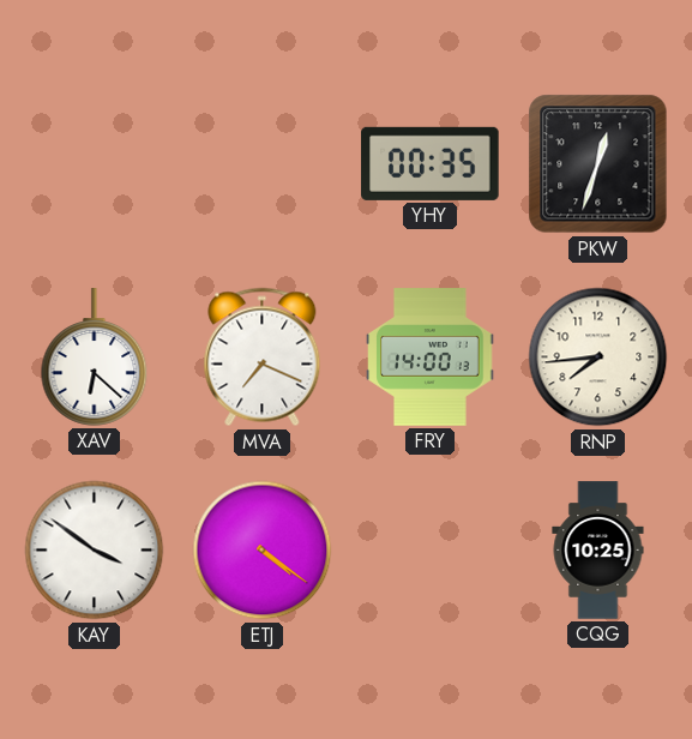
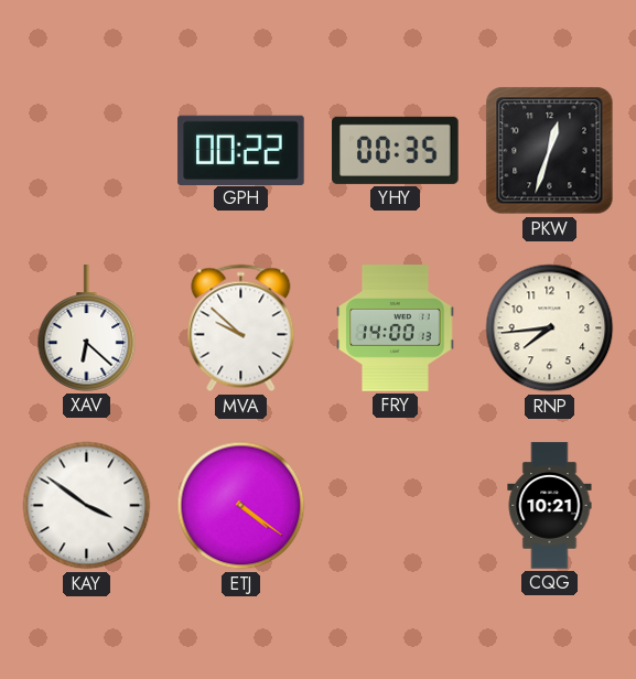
GPH: none -> 00:22
MVA: 7:19 -> 9:52
CQG: 10:25 -> 10:21
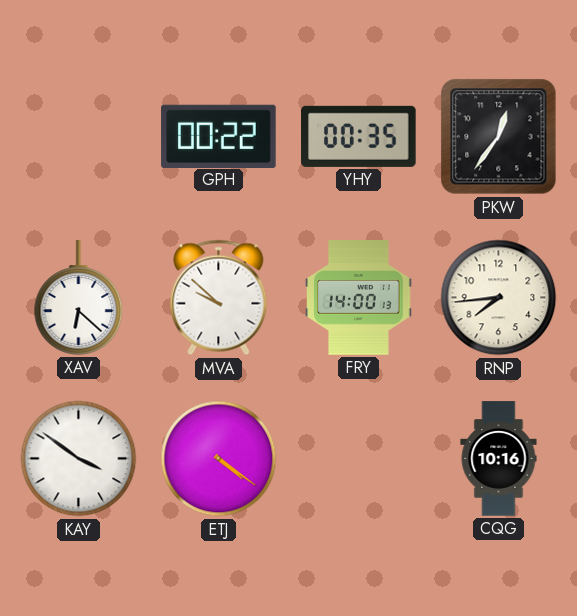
PKW: 12:33 -> 12:36
CQG: 10:21 -> 10:16
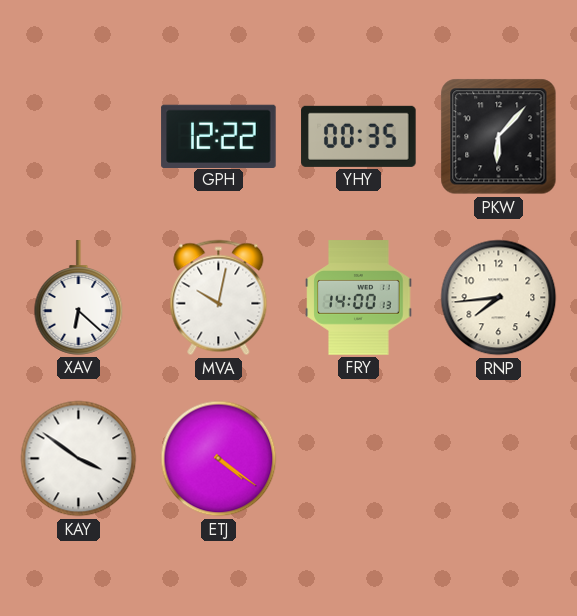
GPH: 00:22 -> 12:22
PKW: 12:36 -> 6:07
MVA: 9:52 -> 10:02
CQG: 10:16 -> none
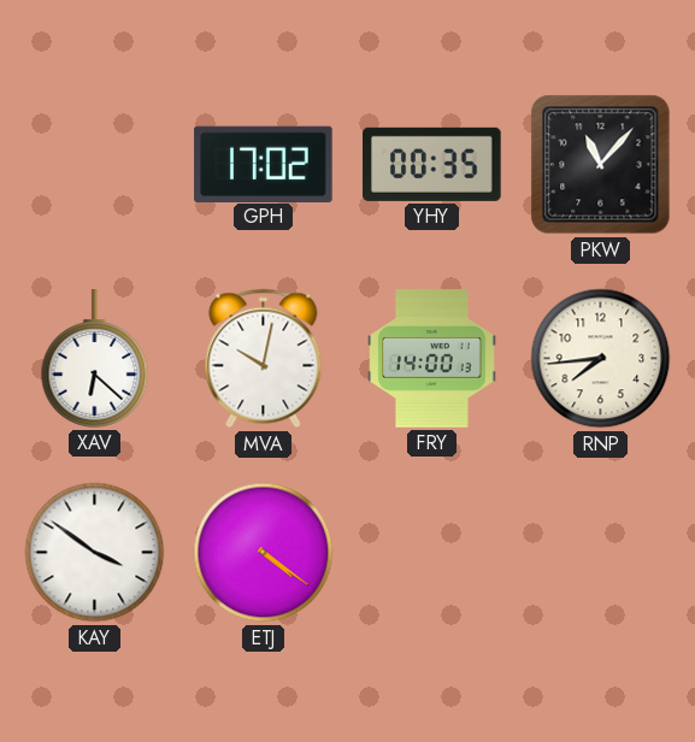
GPH: 12:22 -> 17:02
PKW: 6:07 -> 11:07
